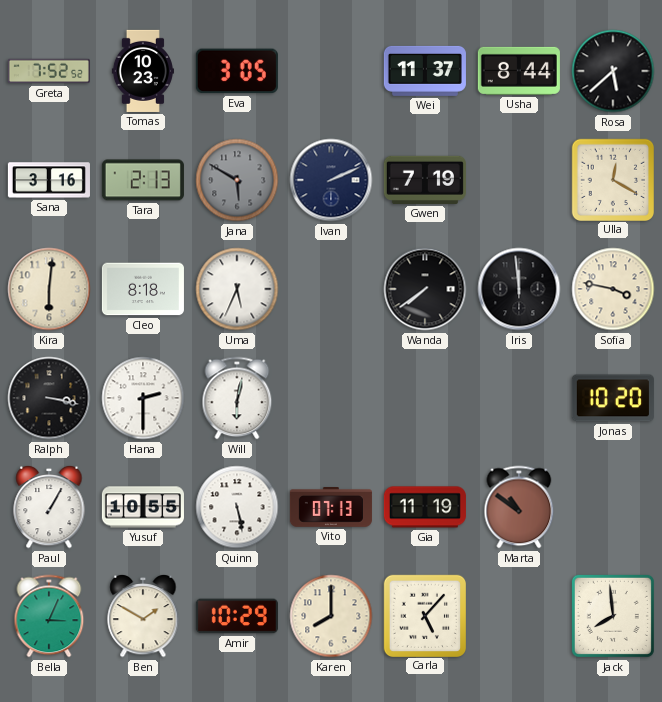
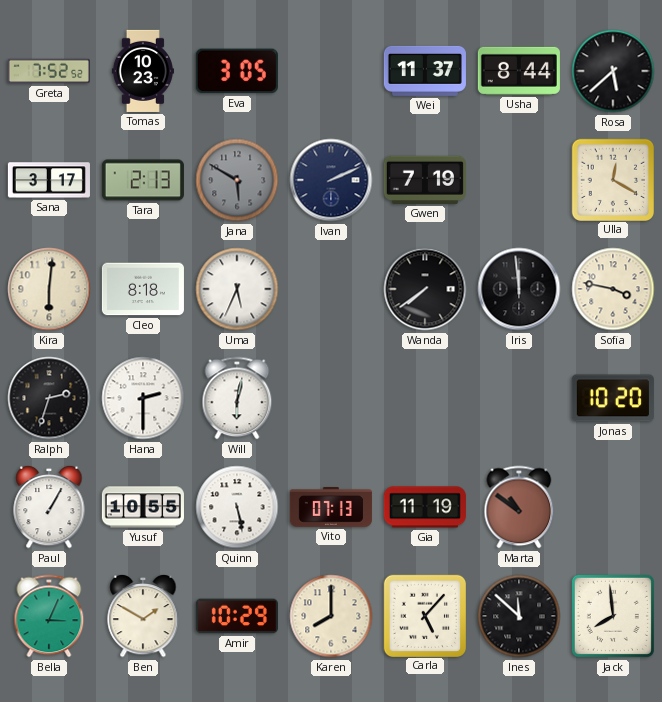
Sana: 3:16 -> 3:17
Ralph: 3:17 -> 2:33
Ines: none -> 11:52
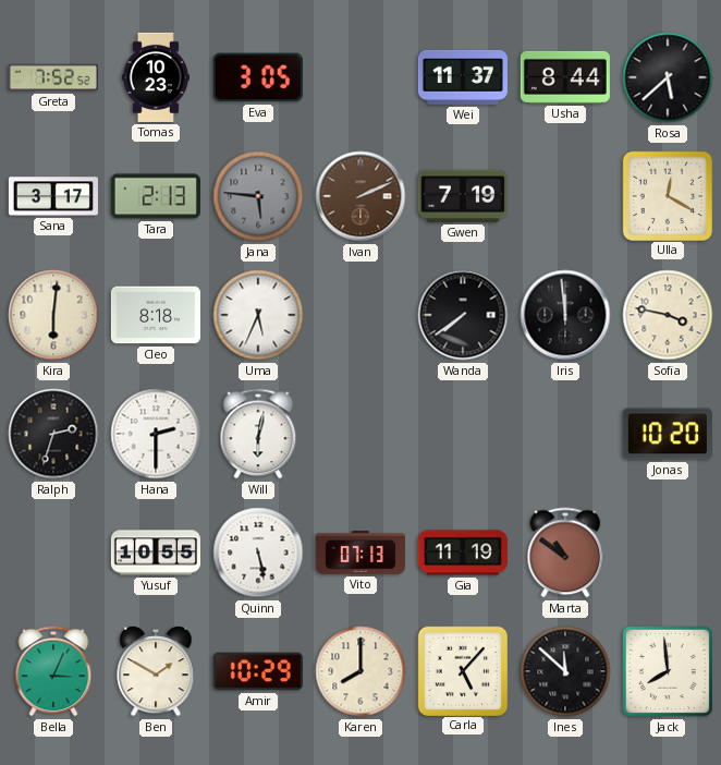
Jana: 5:50 -> 5:46
Ivan dial: navy -> brown
Paul: 1:05 -> none
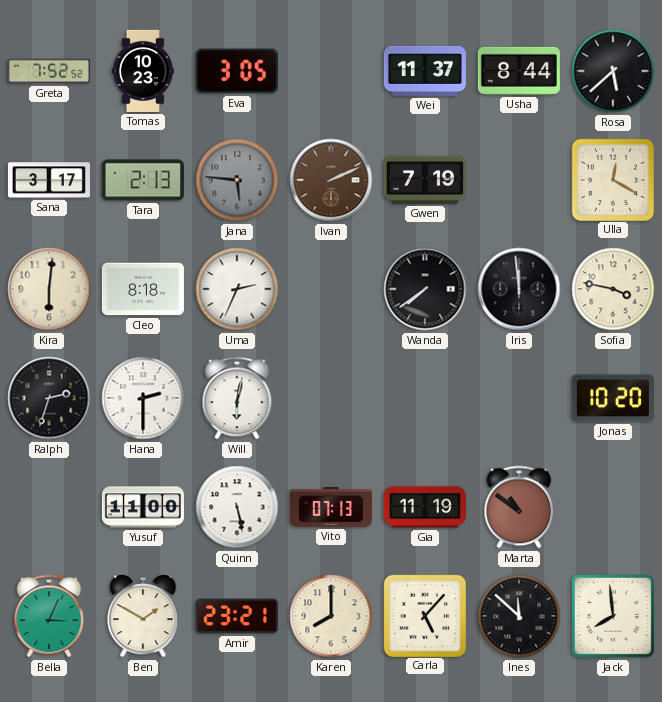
Uma: 5:34 -> 2:34
Yusuf: 10:55 -> 11:00
Amir: 10:29 -> 23:21
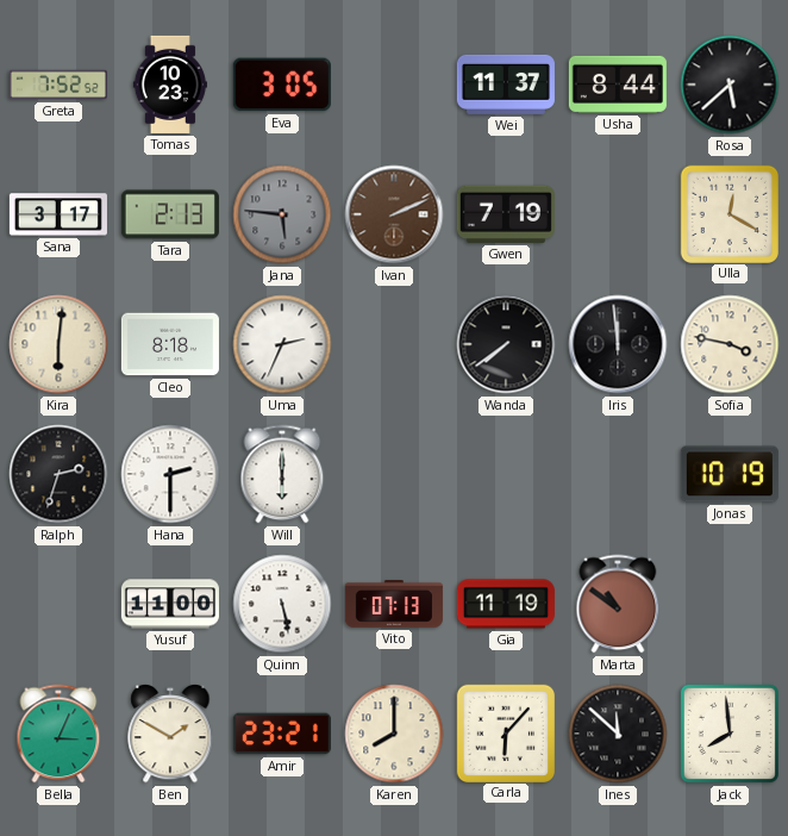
Will: 6:02 -> 6:00
Jonas: 10:20 -> 10:19
Carla: 5:07 -> 6:07
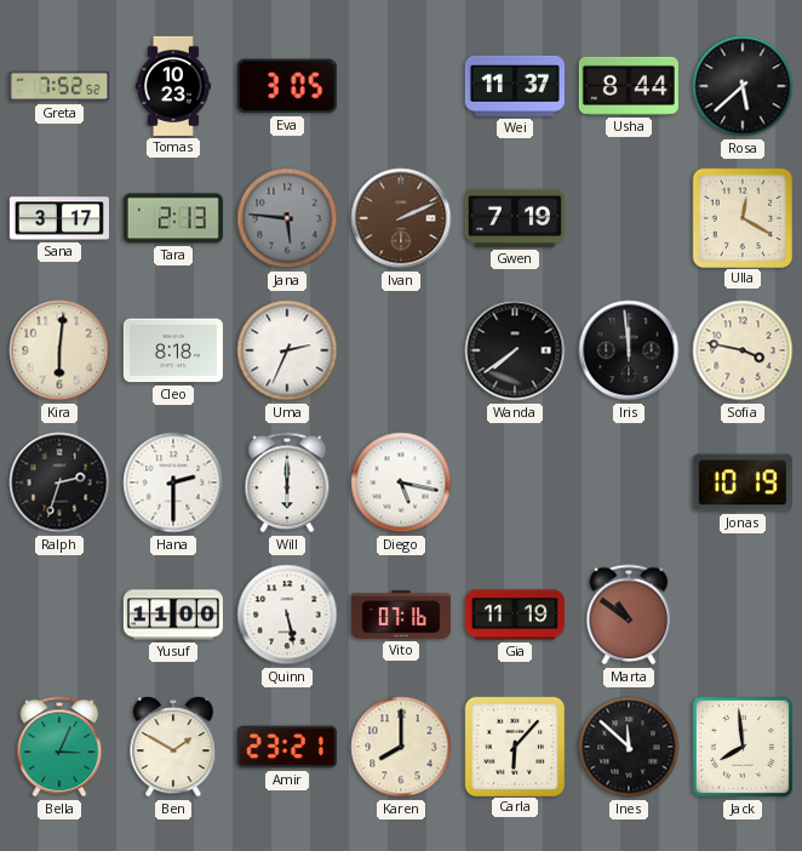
Diego: none -> 5:17
Vito: 07:13 -> 07:16
